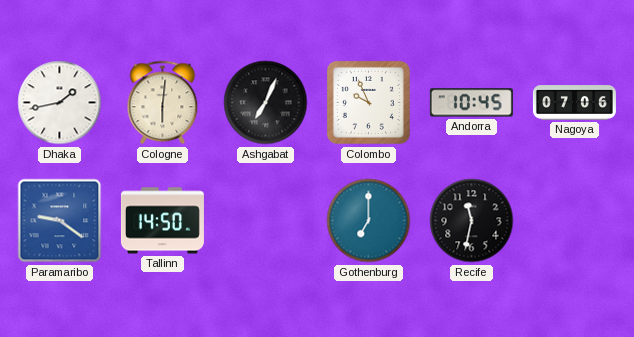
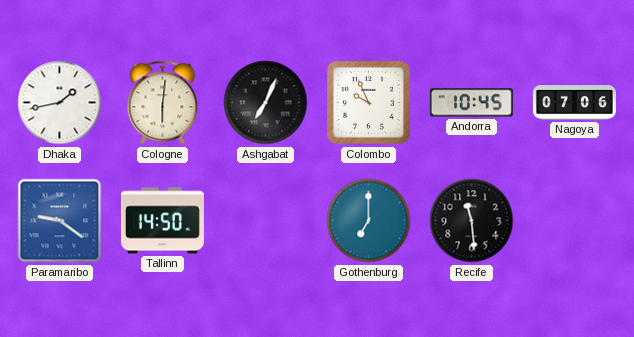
Recife: 11:32 -> 11:29
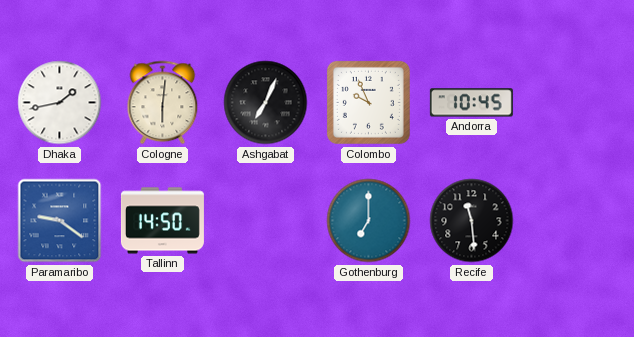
Nagoya: 07:06 -> none
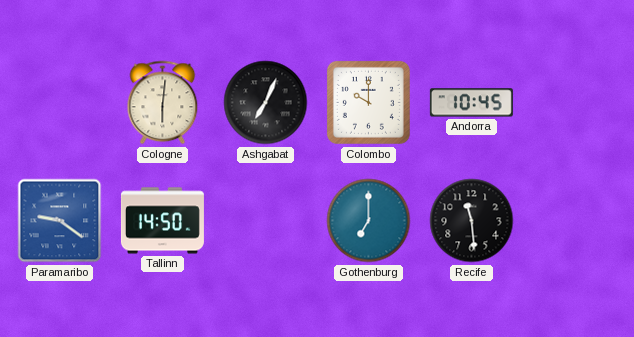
Dhaka: 1:43 -> none
Colombo: 9:56 -> 10:00
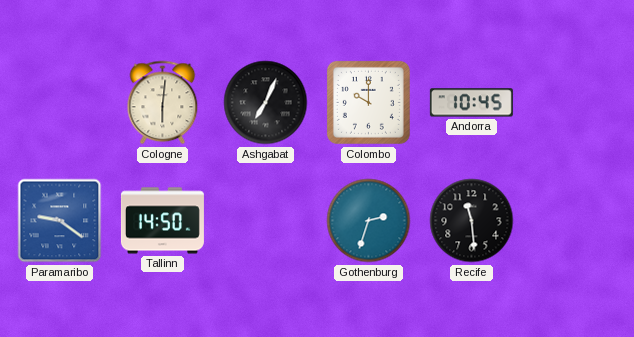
Gothenburg: 7:00 -> 2:33
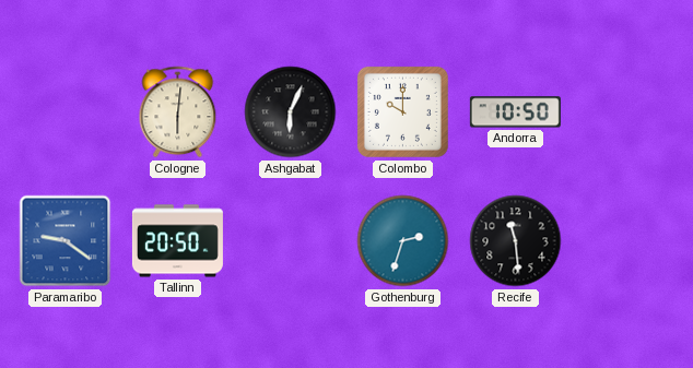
Ashgabat: 7:04 -> 6:04
Andorra: 10:45 -> 10:50
Tallinn: 14:50 -> 20:50
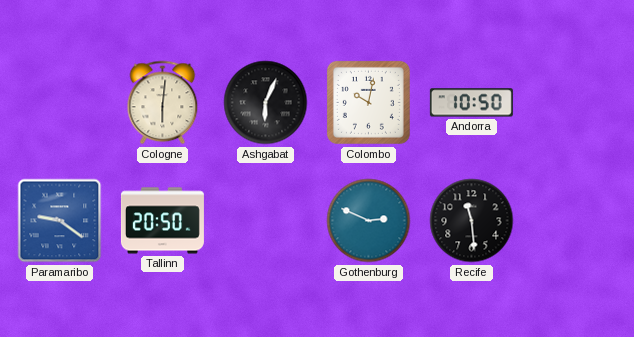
Colombo: 10:00 -> 10:02
Gothenburg: 2:33 -> 2:49
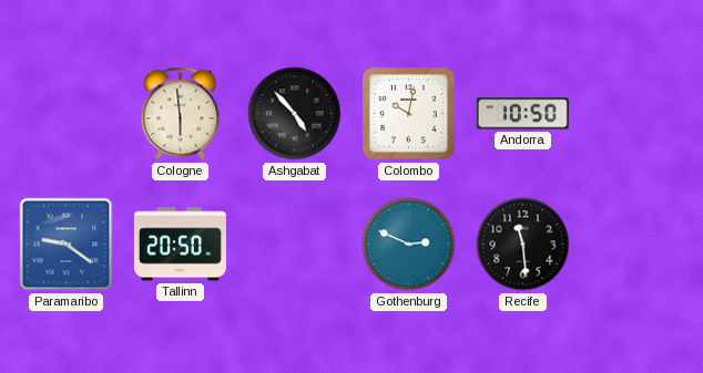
Cologne: 6:01 -> 5:59
Ashgabat: 6:04 -> 4:53
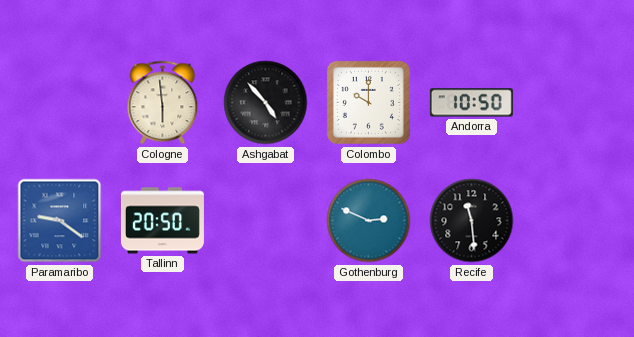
Colombo: 10:02 -> 10:00
